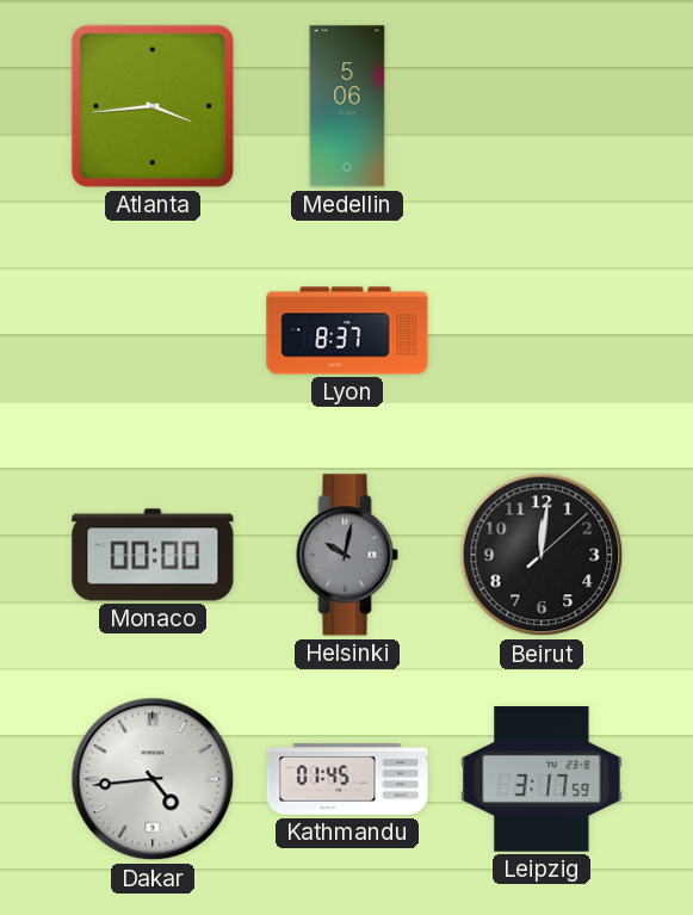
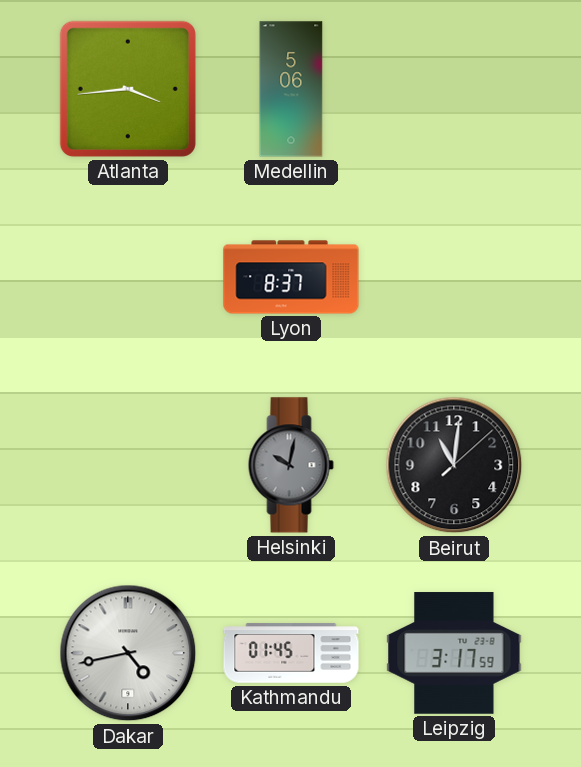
Monaco: 00:00 -> none
Beirut: 12:01 -> 11:01
Dakar: 4:44 -> 4:43
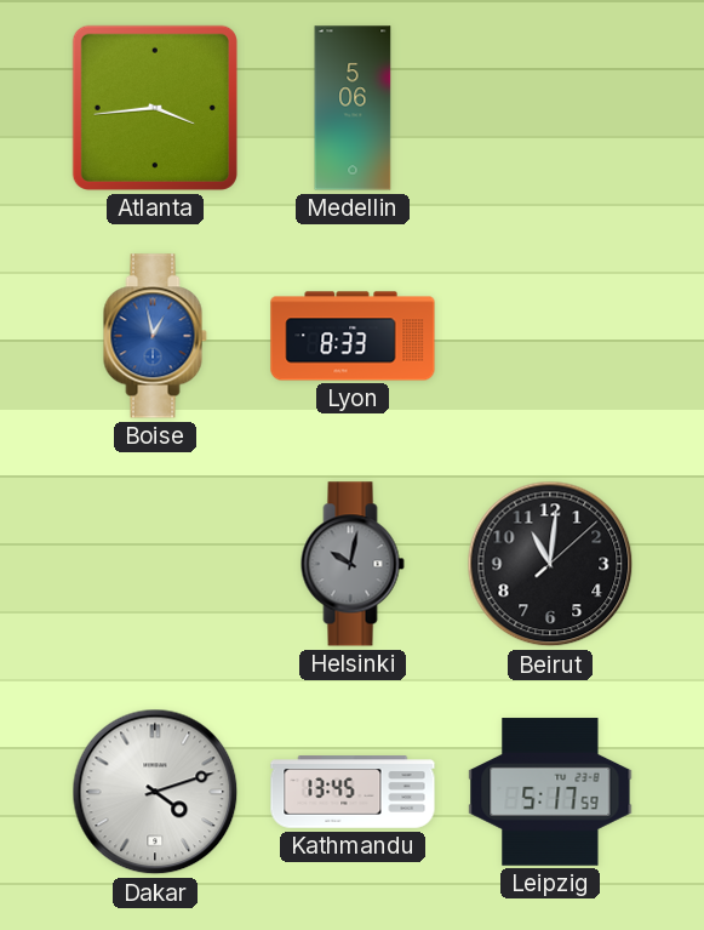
Boise: none -> 12:58
Lyon: 8:37 -> 8:33
Dakar: 4:43 -> 4:12
Kathmandu: 01:45 -> 13:45
Leipzig: 3:17 -> 5:17
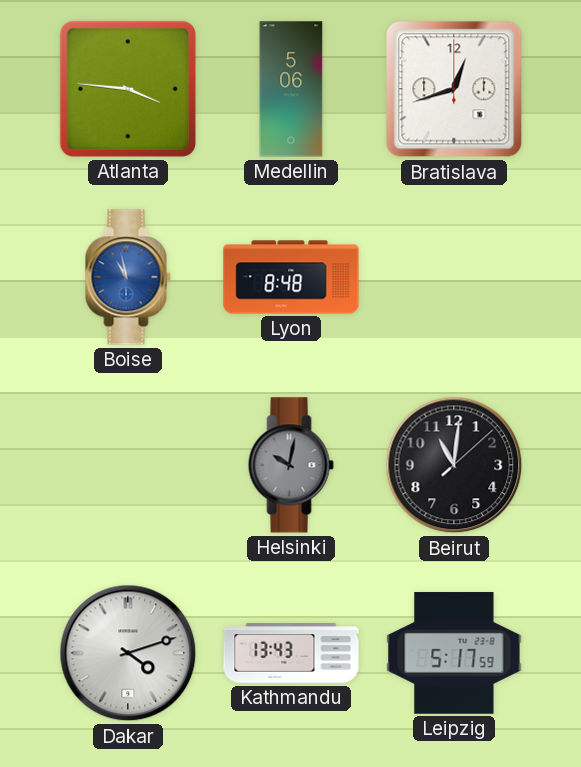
Atlanta: 3:44 -> 3:46
Bratislava: none -> 12:42
Boise: 12:58 -> 10:58
Lyon: 8:33 -> 8:48
Kathmandu: 13:45 -> 13:43
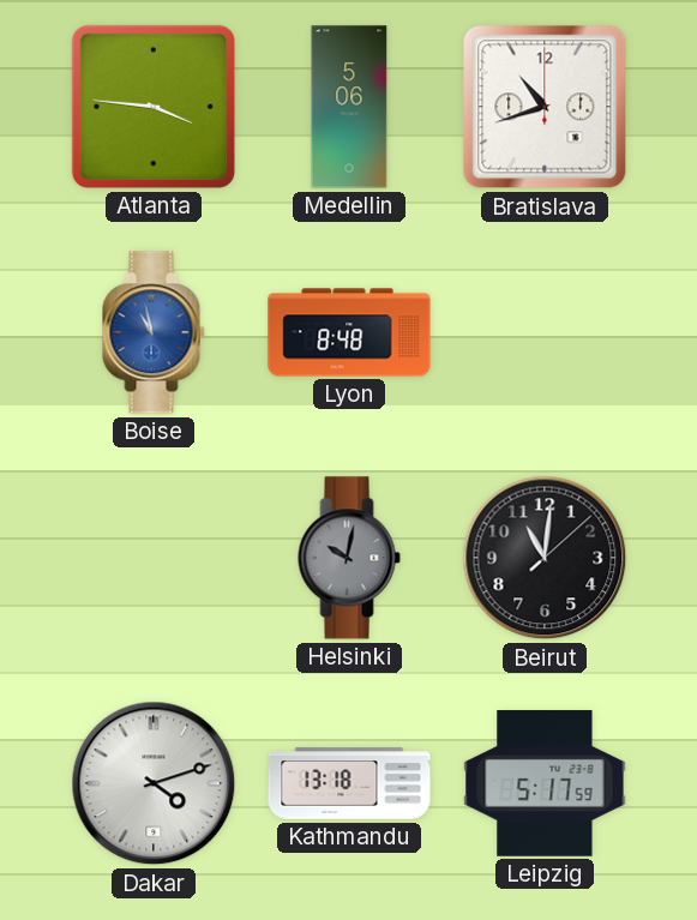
Bratislava: 12:42 -> 10:42
Kathmandu: 13:43 -> 13:18
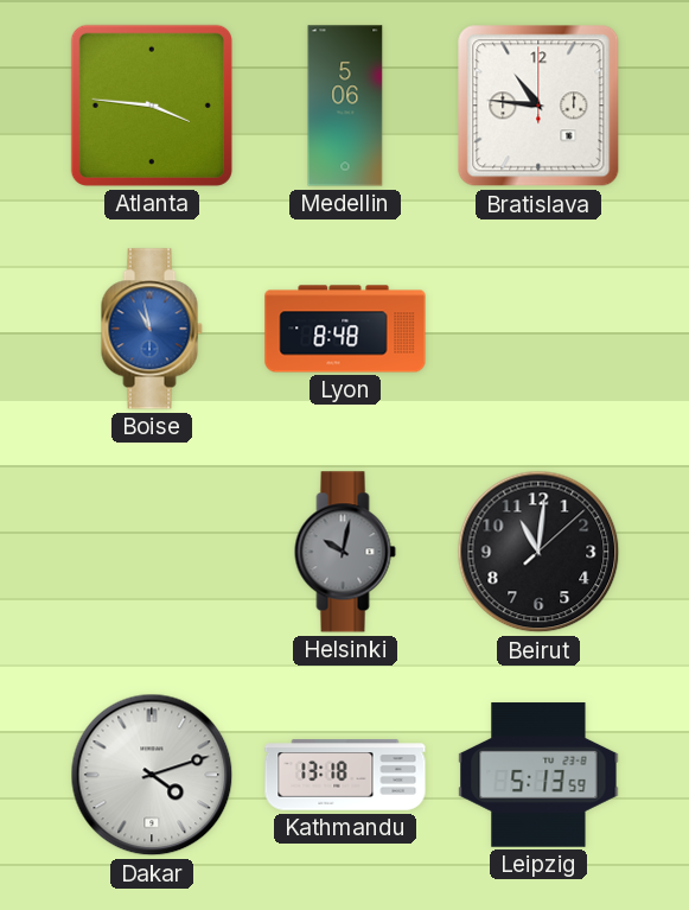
Bratislava: 10:42 -> 10:46
Leipzig: 5:17 -> 5:13
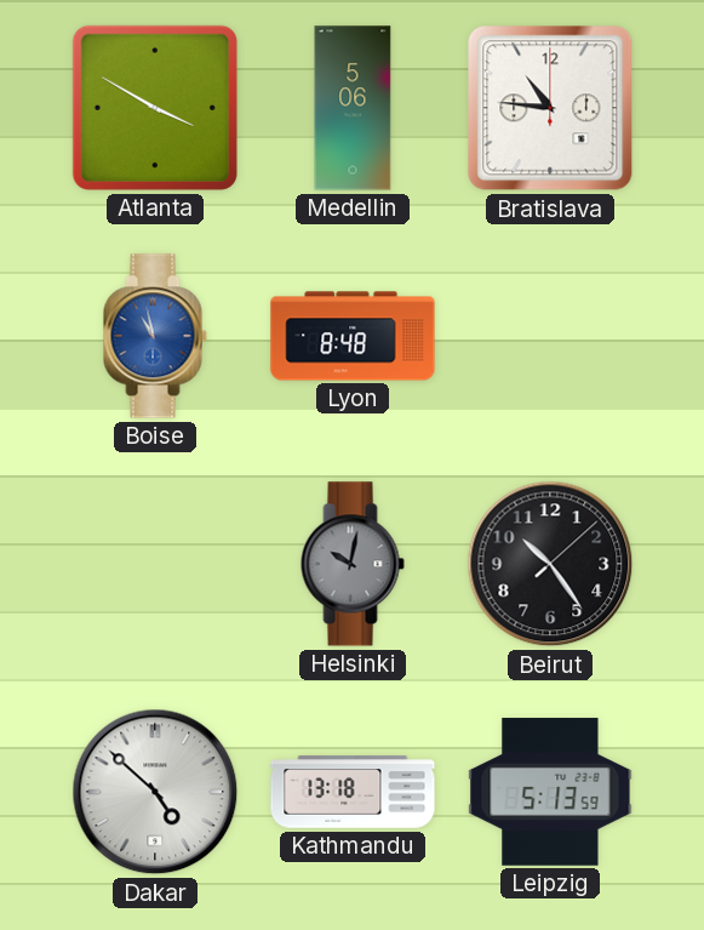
Atlanta: 3:46 -> 3:50
Beirut: 11:01 -> 10:24
Dakar: 4:12 -> 4:52
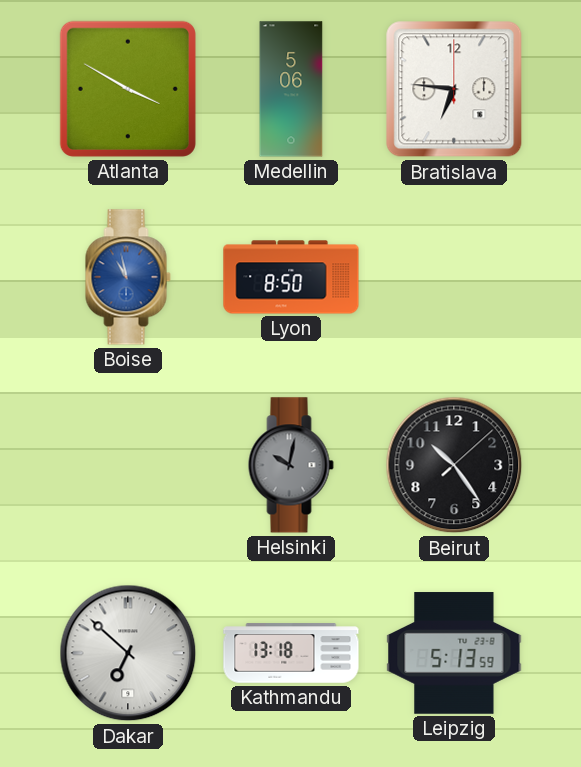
Bratislava: 10:46 -> 6:46
Lyon: 8:48 -> 8:50
Dakar: 4:52 -> 6:52
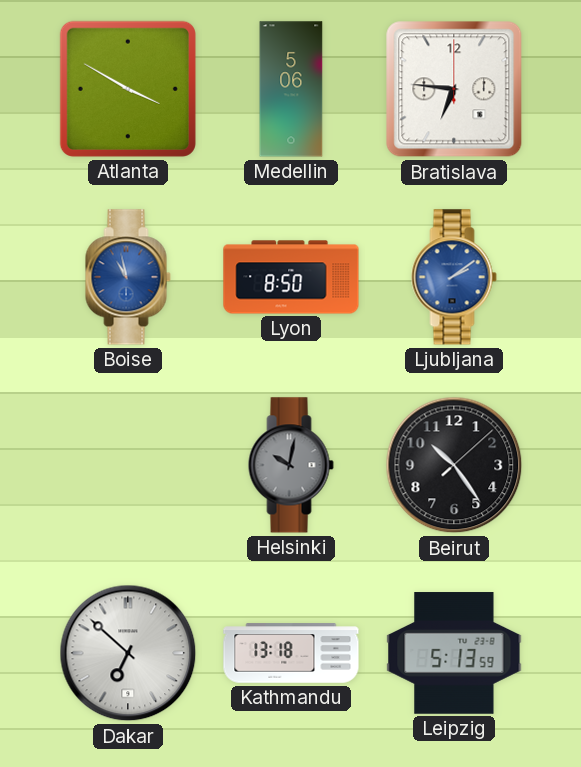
Ljubljana: none -> 2:09
